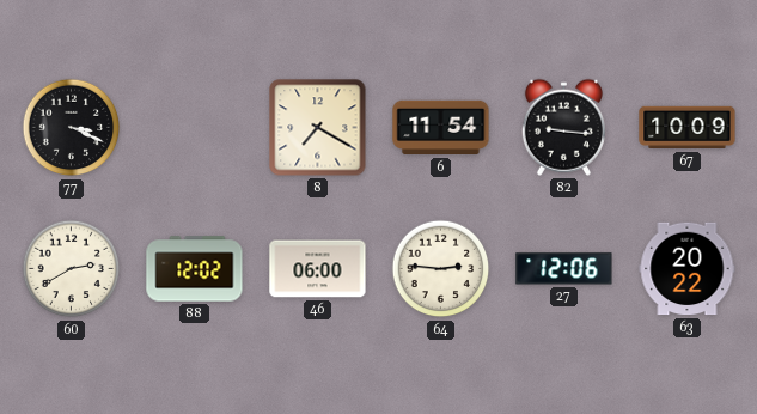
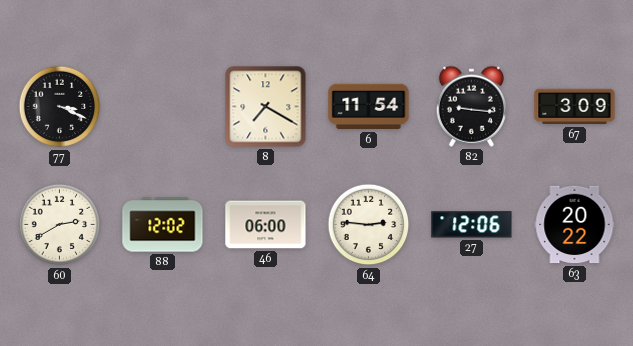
67: 10:09 -> 3:09
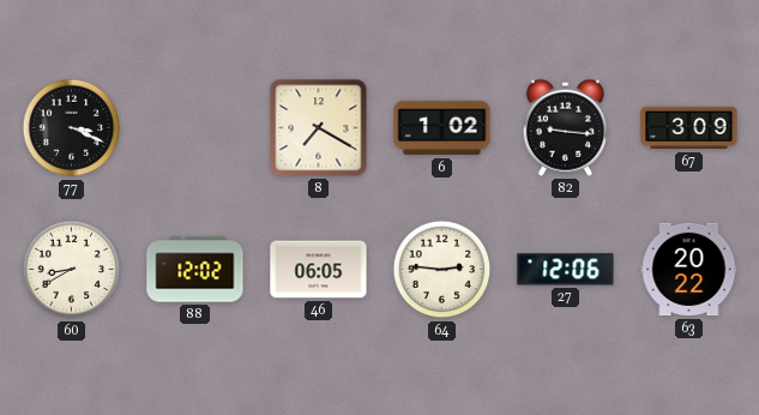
6: 11:54 -> 1:02
60: 2:40 -> 8:40
46: 06:00 -> 06:05
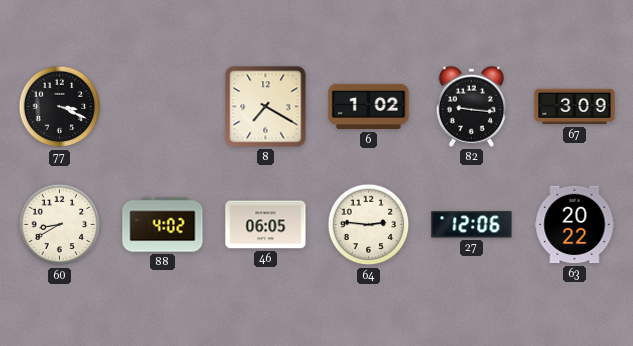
88: 12:02 -> 4:02
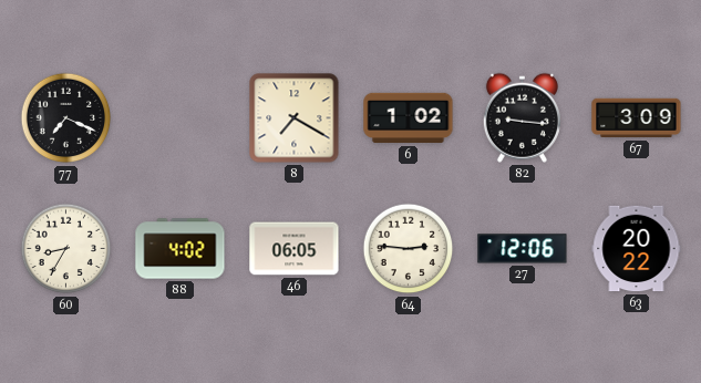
77: 3:19 -> 7:19
60: 8:40 -> 8:35
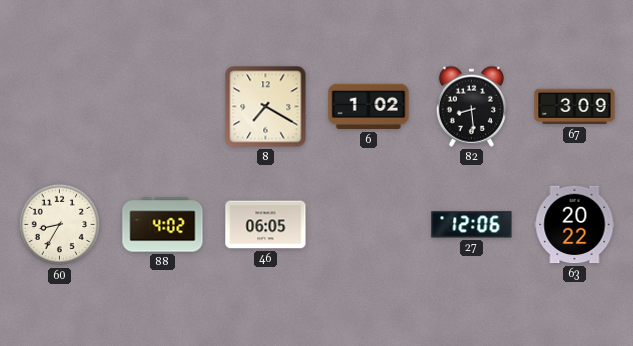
77: 7:19 -> none
82: 9:16 -> 8:29
64: 2:46 -> none
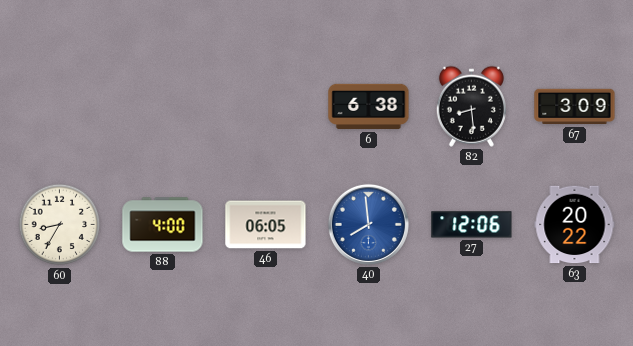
8: 7:20 -> none
6: 1:02 -> 6:38
88: 4:02 -> 4:00
40: none -> 7:59
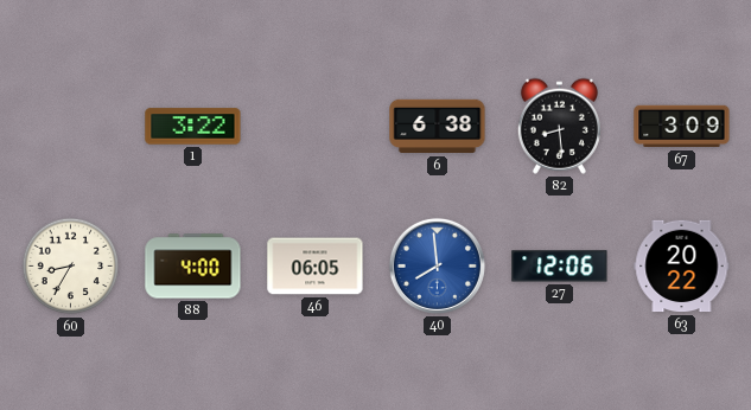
1: none -> 3:22
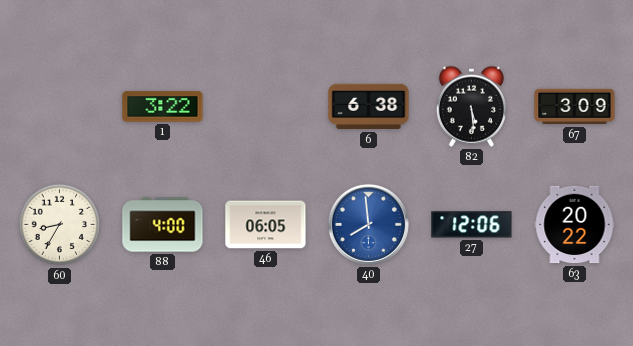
82: 8:29 -> 5:29
